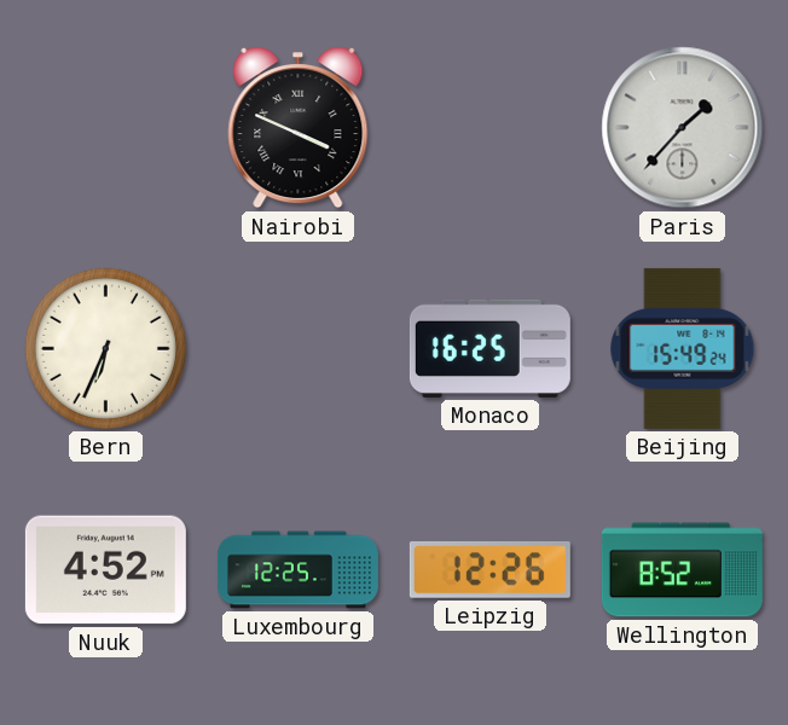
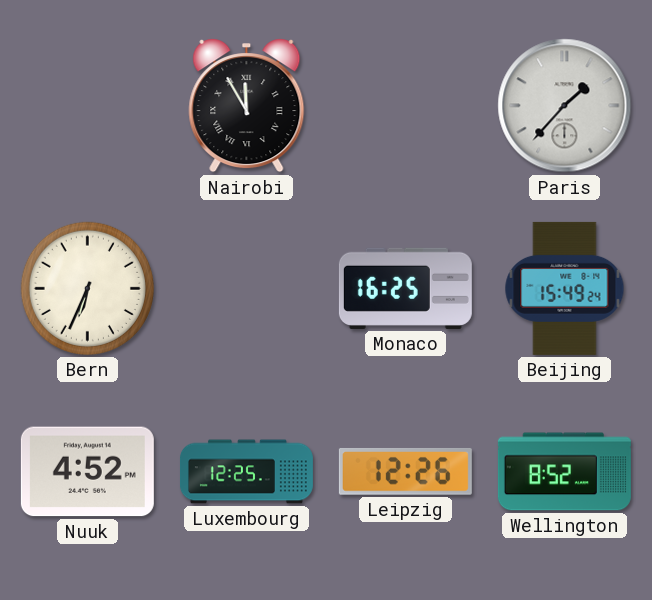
Nairobi: 3:49 -> 11:55
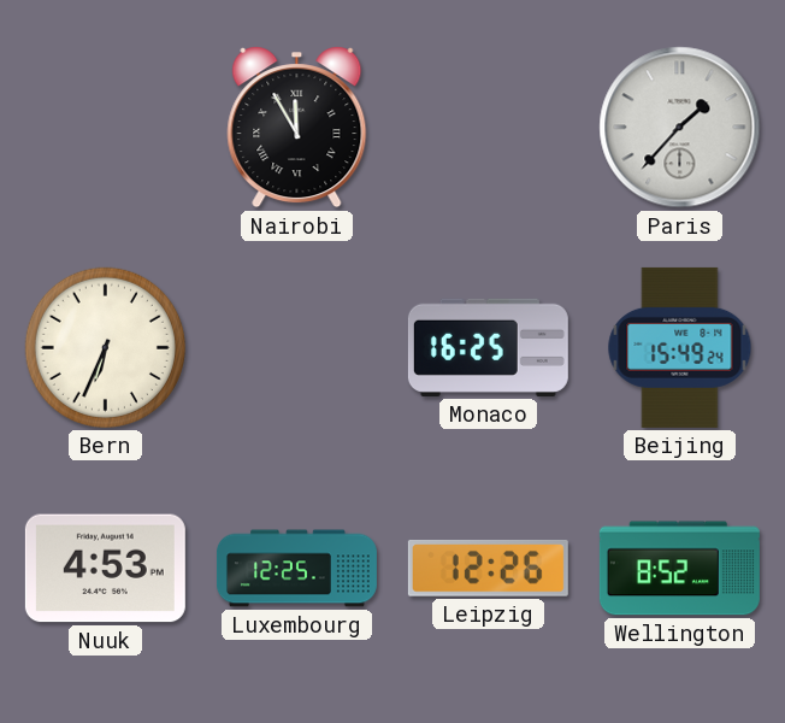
Nuuk: 4:52 -> 4:53
